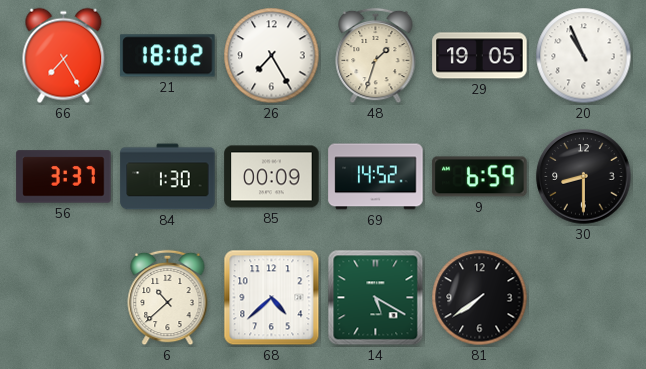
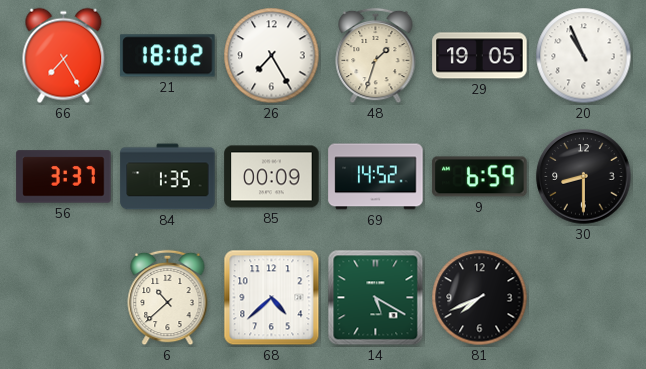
84: 1:30 -> 1:35
81: 7:39 -> 7:41
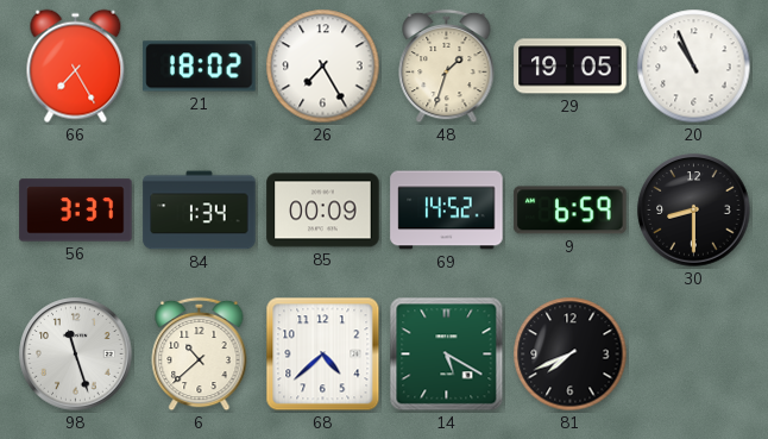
84: 1:35 -> 1:34
98: none -> 11:27
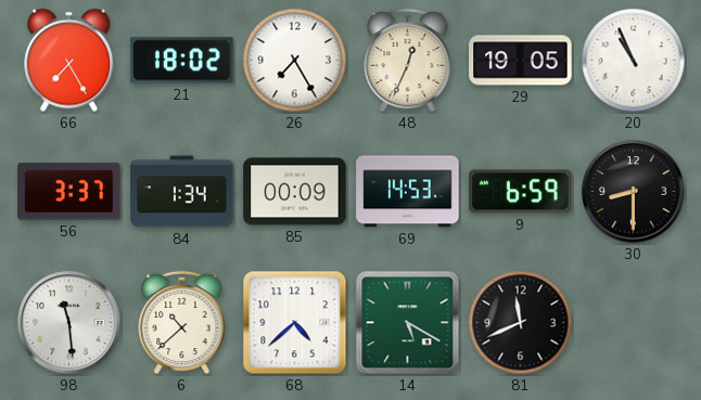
48: 1:33 -> 12:34
69: 14:52 -> 14:53
98: 11:27 -> 11:29
81: 7:41 -> 11:41
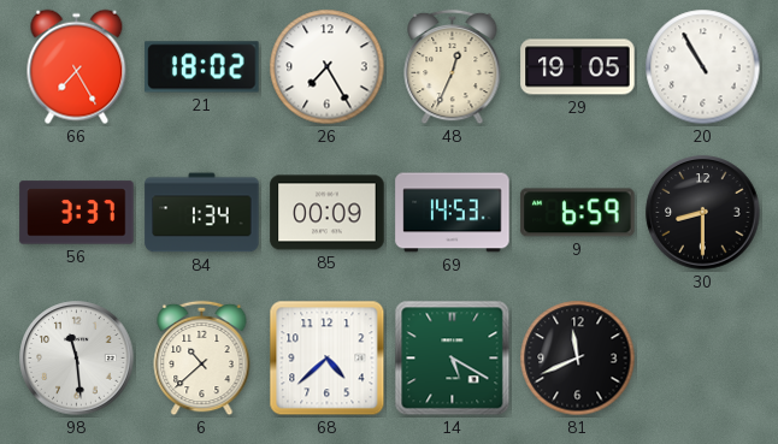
20: 10:56 -> 10:55
